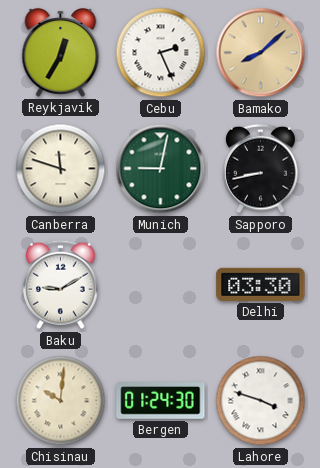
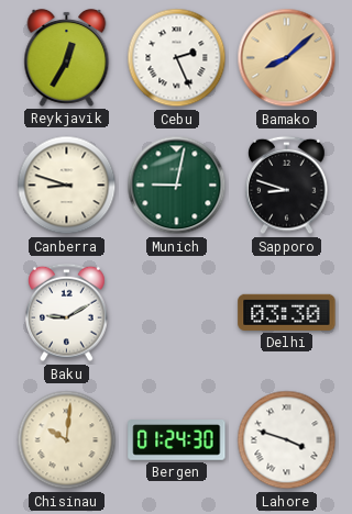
Canberra: 11:48 -> 8:48
Sapporo: 8:43 -> 8:48
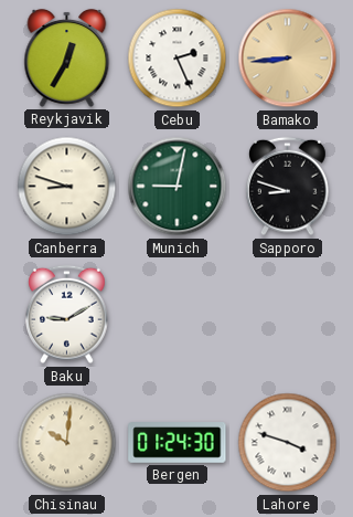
Bamako: 8:08 -> 8:44
Delhi: 03:30 -> none
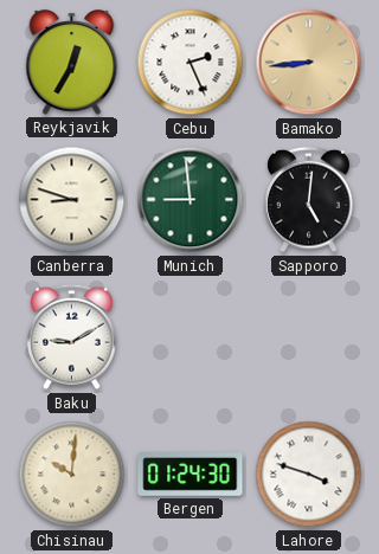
Munich: 9:02 -> 8:59
Sapporo: 8:48 -> 5:01
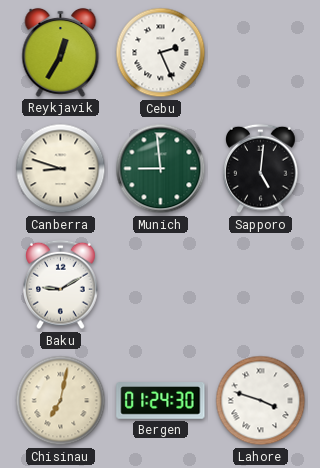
Bamako: 8:44 -> none
Chisinau: 10:01 -> 7:02
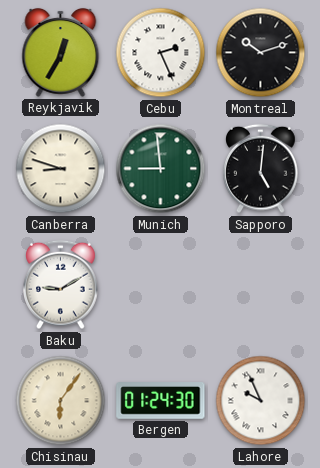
Montreal: none -> 10:12
Chisinau: 7:02 -> 6:06
Lahore: 3:48 -> 9:56
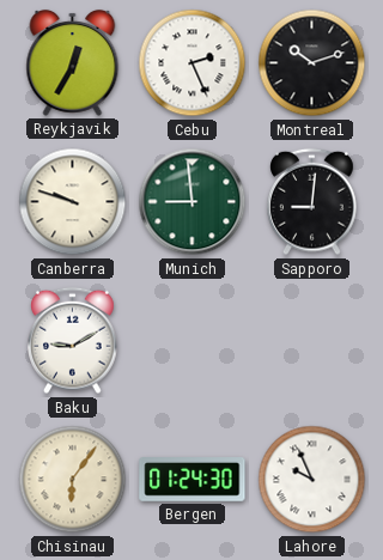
Canberra: 8:48 -> 9:48
Sapporo: 5:01 -> 9:01
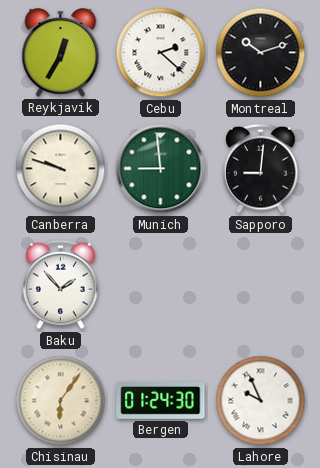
Cebu: 2:26 -> 2:22
Baku: 9:10 -> 1:53
